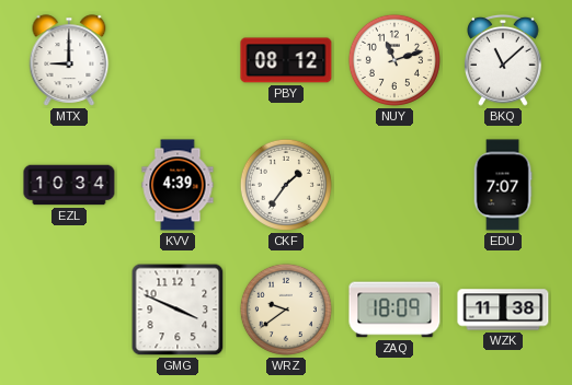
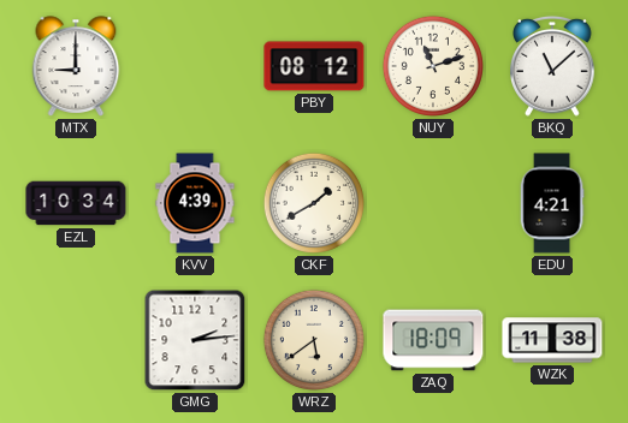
CKF: 1:36 -> 1:40
EDU: 7:07 -> 4:21
GMG: 3:49 -> 2:14
WRZ: 9:39 -> 5:39
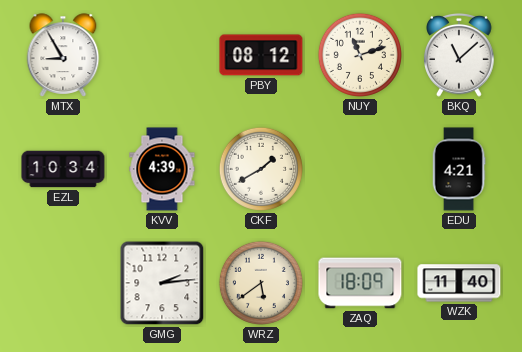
MTX: 9:00 -> 8:55
WZK: 11:38 -> 11:40
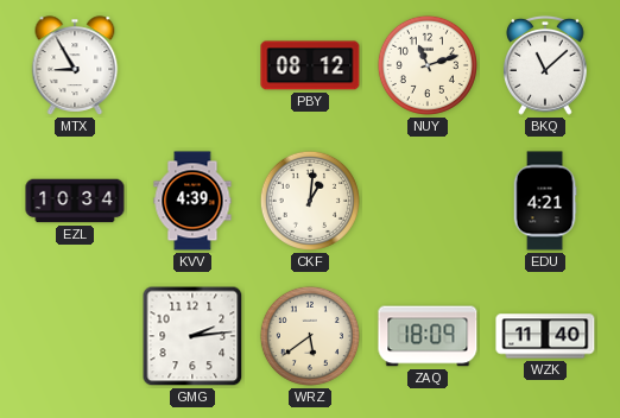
CKF: 1:40 -> 1:01
